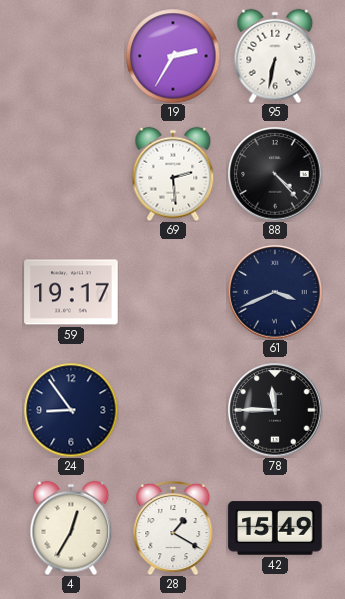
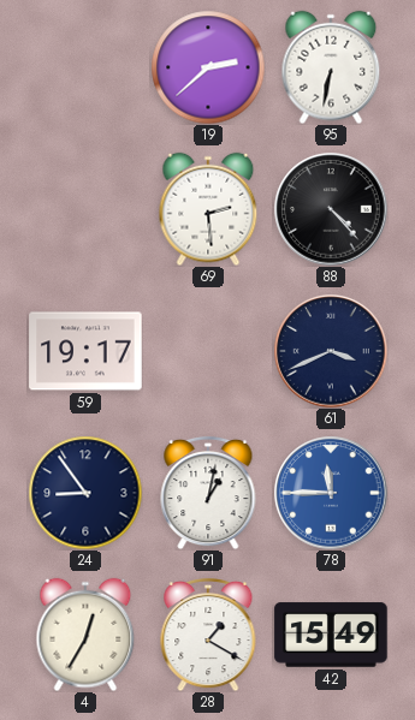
19: 2:35 -> 2:38
91: none -> 1:02
78 dial: black -> blue
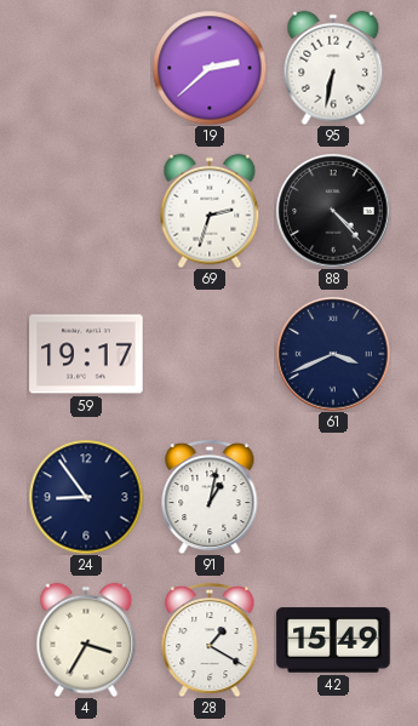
69: 2:29 -> 2:33
78: 11:45 -> none
4: 12:35 -> 3:35
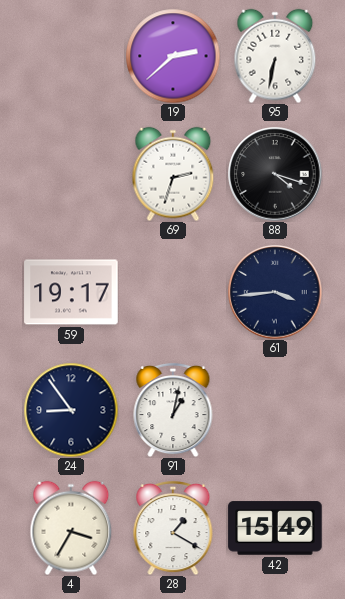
88: 4:23 -> 4:18
61: 3:41 -> 3:44
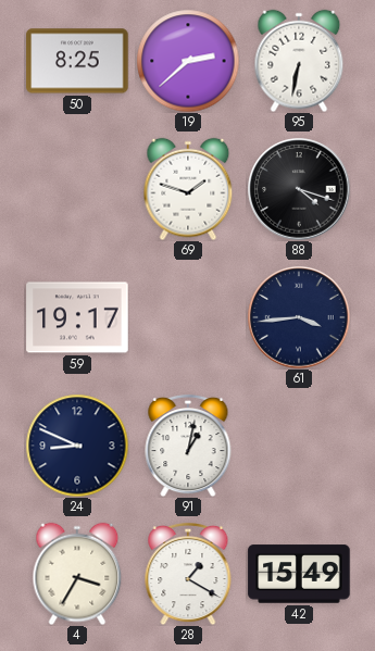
50: none -> 8:25
69: 2:33 -> 1:48
24: 8:54 -> 8:49
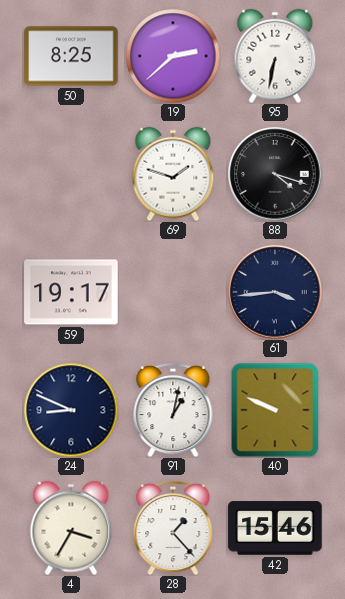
40: none -> 9:49
28: 1:20 -> 1:23
42: 15:49 -> 15:46
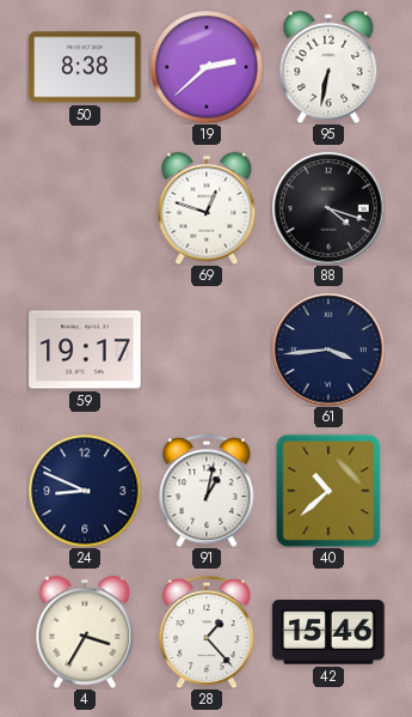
50: 8:25 -> 8:38
69: 1:48 -> 12:48
40: 9:49 -> 10:38
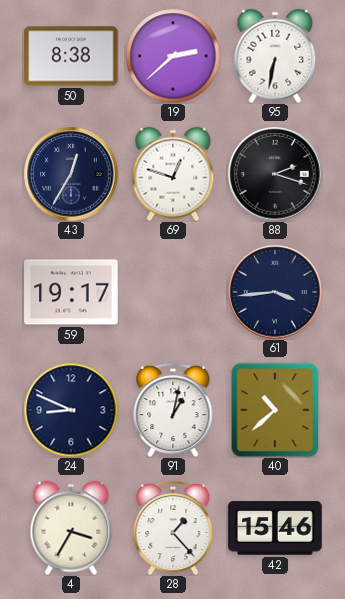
43: none -> 12:35
88: 4:18 -> 2:18
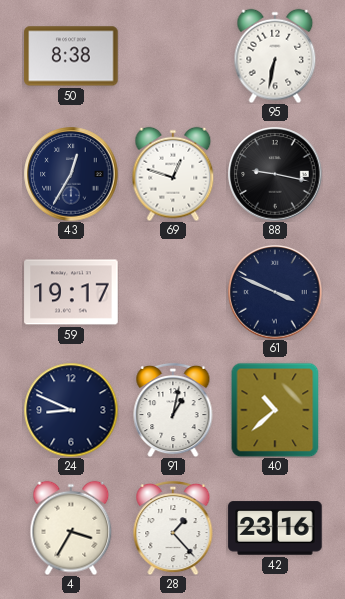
19: 2:38 -> none
88: 2:18 -> 9:17
61: 3:44 -> 3:49
42: 15:46 -> 23:16
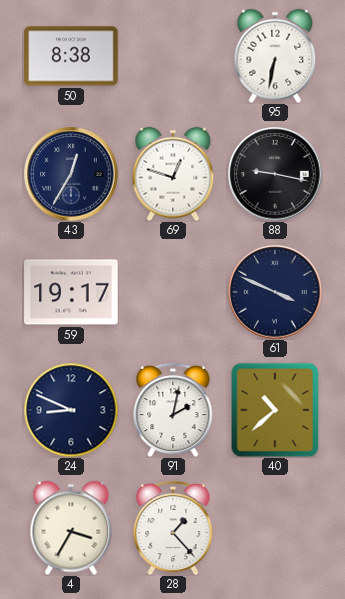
91: 1:02 -> 2:02
42: 23:16 -> none
